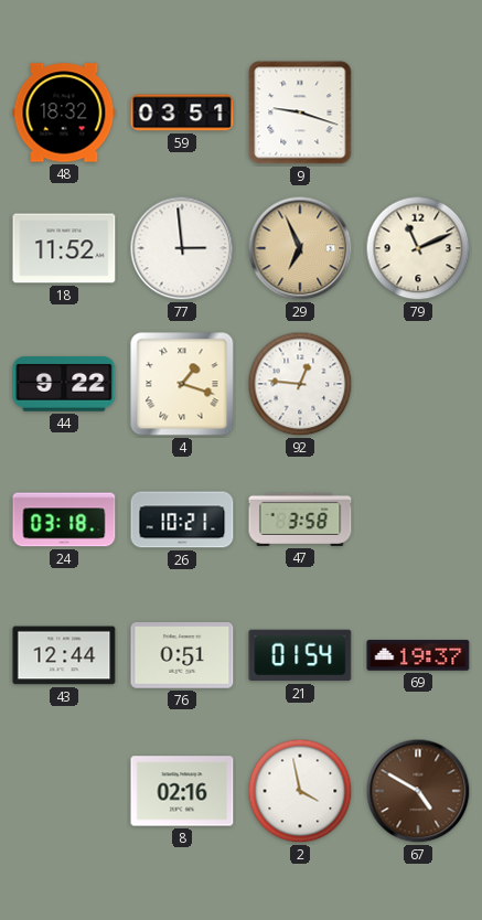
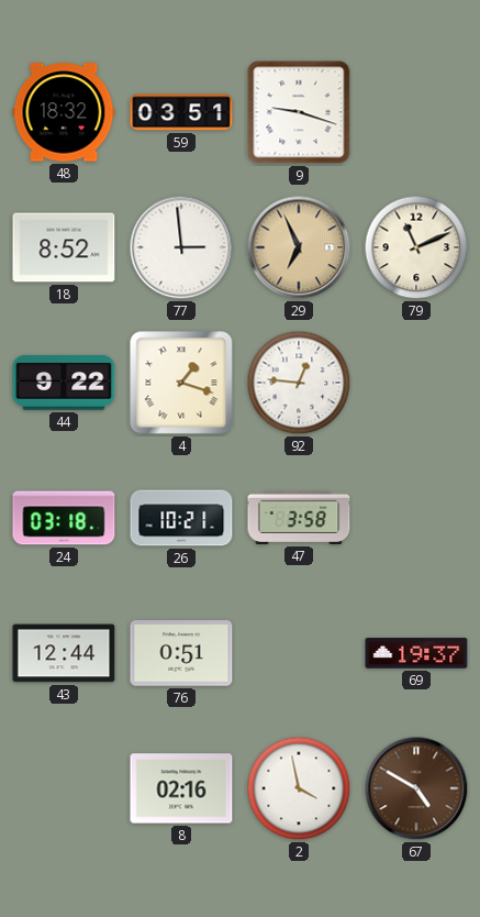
18: 11:52 -> 8:52
21: 01:54 -> none
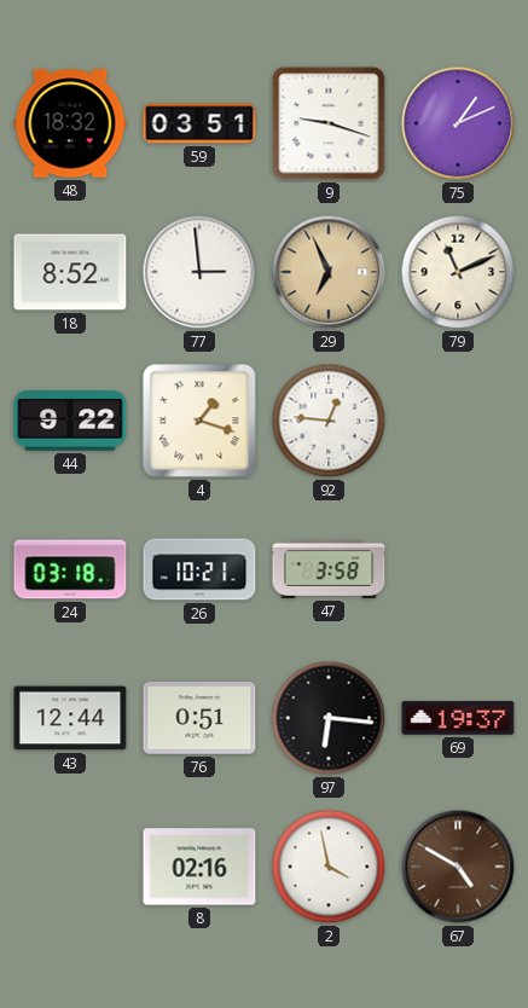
75: none -> 1:11
97: none -> 6:16
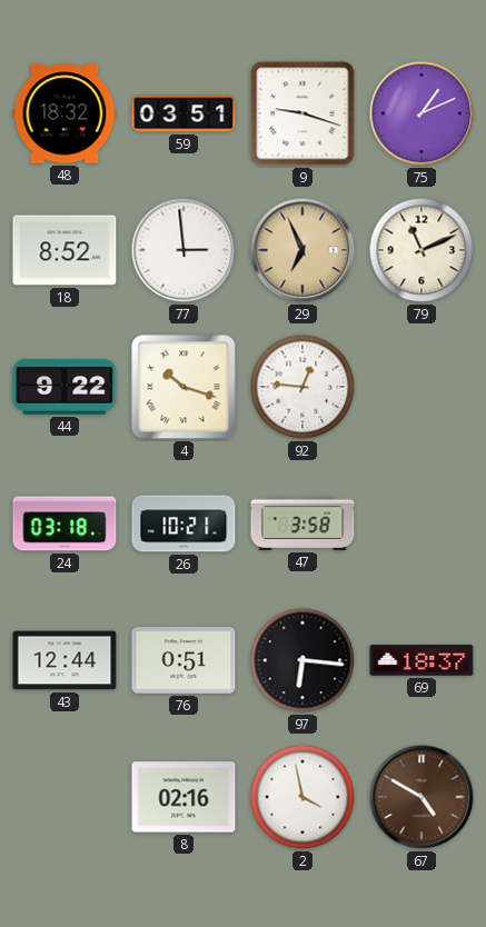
4: 1:18 -> 10:18
69: 19:37 -> 18:37
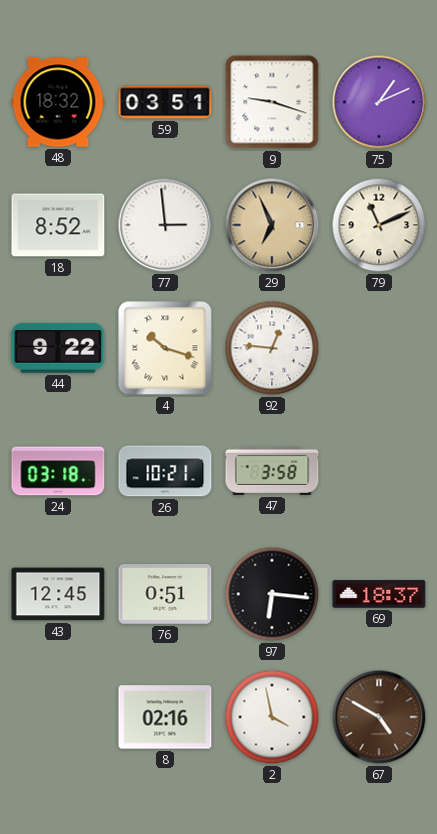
43: 12:44 -> 12:45
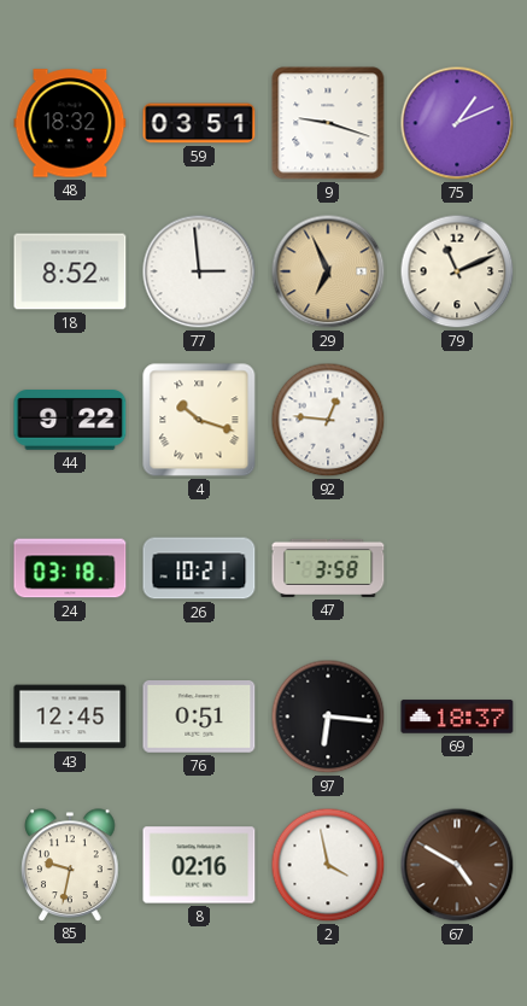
85: none -> 9:32
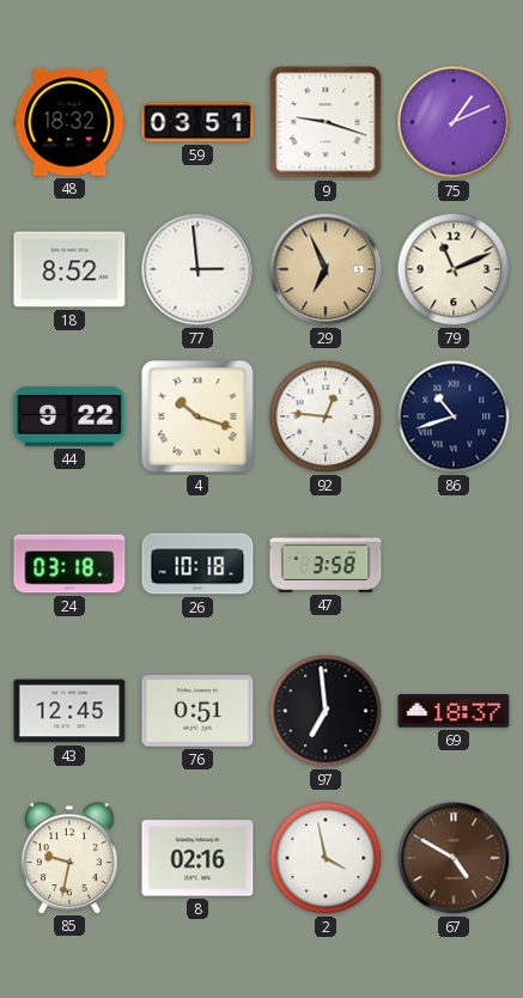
86: none -> 10:42
26: 10:21 -> 10:18
97: 6:16 -> 6:59
